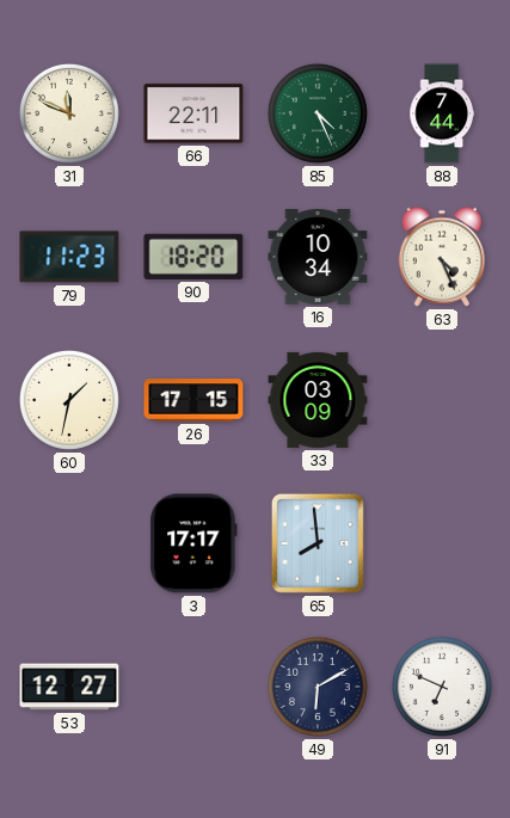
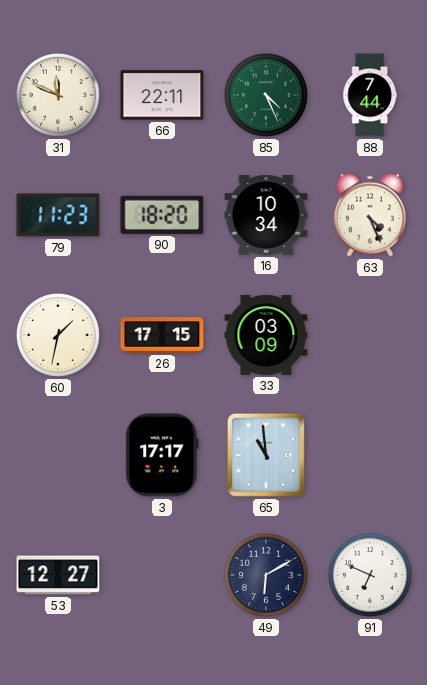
65: 7:59 -> 10:59
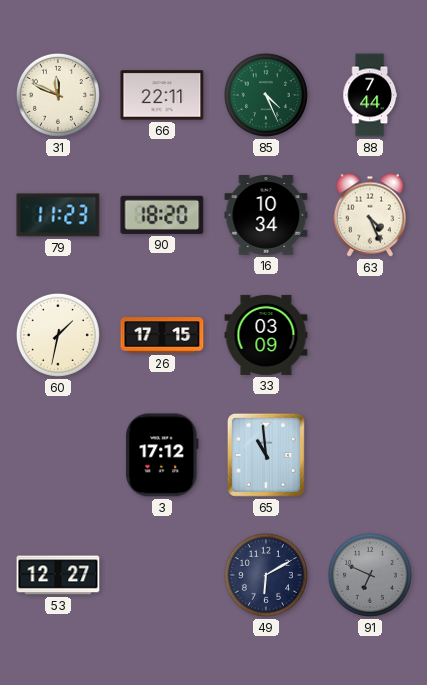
3: 17:17 -> 17:12
91 dial: white -> grey
